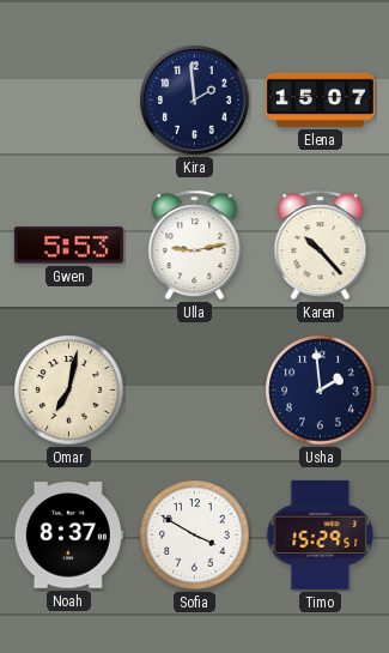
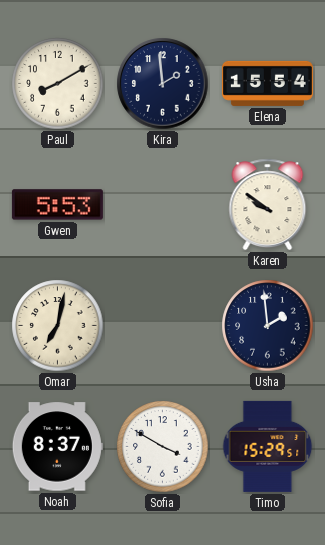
Paul: none -> 8:10
Elena: 15:07 -> 15:54
Ulla: 9:13 -> none
Karen: 10:23 -> 9:51
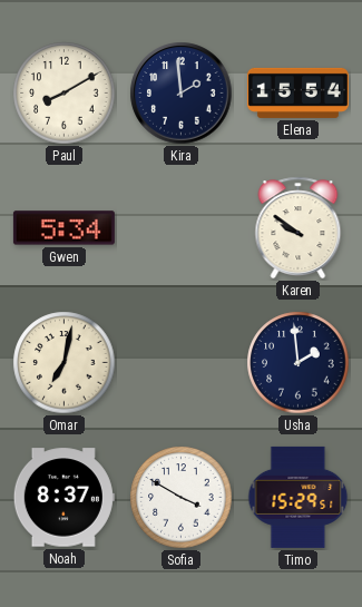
Gwen: 5:53 -> 5:34
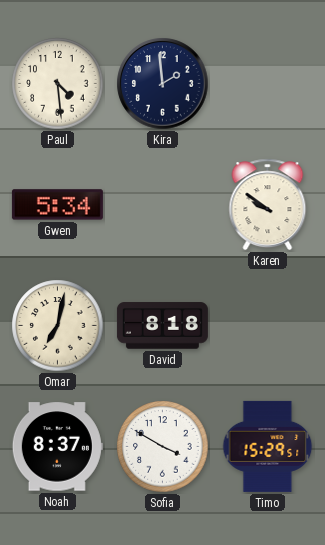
Paul: 8:10 -> 4:29
Elena: 15:54 -> none
David: none -> 8:18
Usha: 1:59 -> none
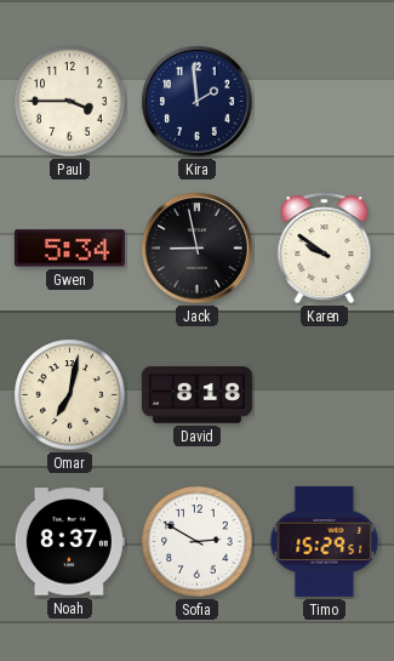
Paul: 4:29 -> 3:45
Jack: none -> 8:58
Sofia: 3:50 -> 2:50
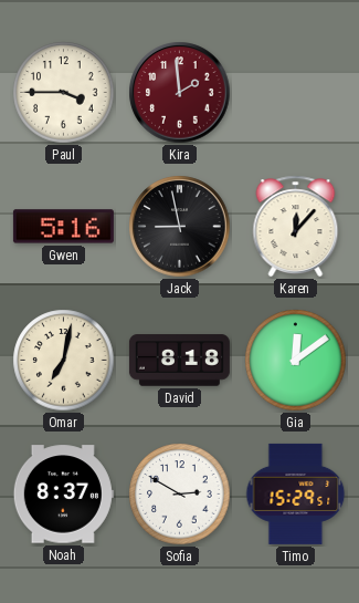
Kira dial: navy -> burgundy
Gwen: 5:34 -> 5:16
Karen: 9:51 -> 12:07
Gia: none -> 12:09
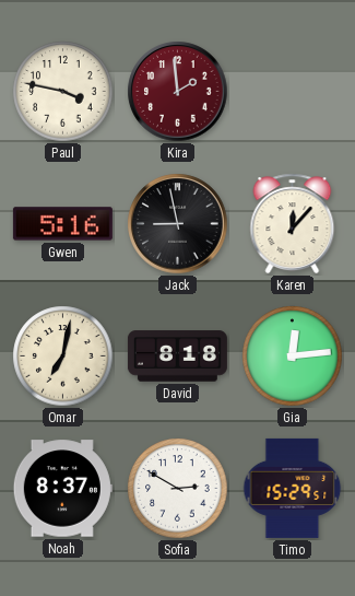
Paul: 3:45 -> 3:47
Gia: 12:09 -> 12:14
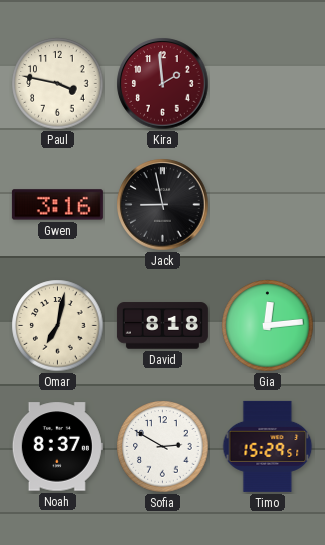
Gwen: 5:16 -> 3:16
Karen: 12:07 -> none
